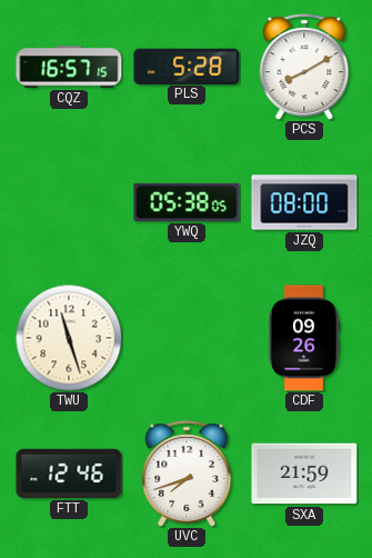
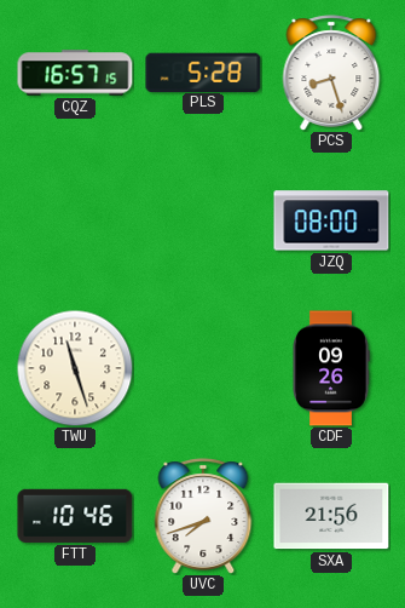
PCS: 8:10 -> 8:27
YWQ: 05:38 -> none
FTT: 12:46 -> 10:46
SXA: 21:59 -> 21:56
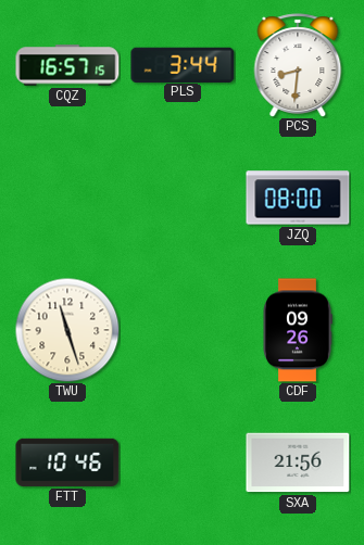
PLS: 5:28 -> 3:44
PCS: 8:27 -> 8:31
UVC: 7:42 -> none
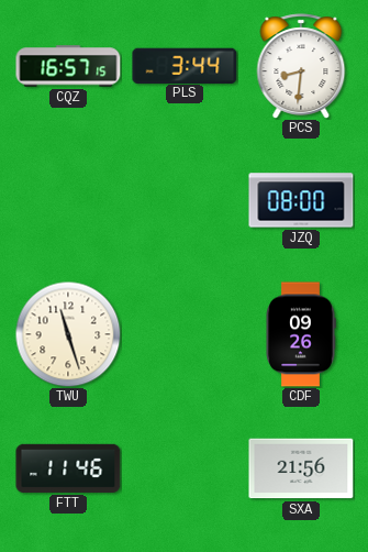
FTT: 10:46 -> 11:46
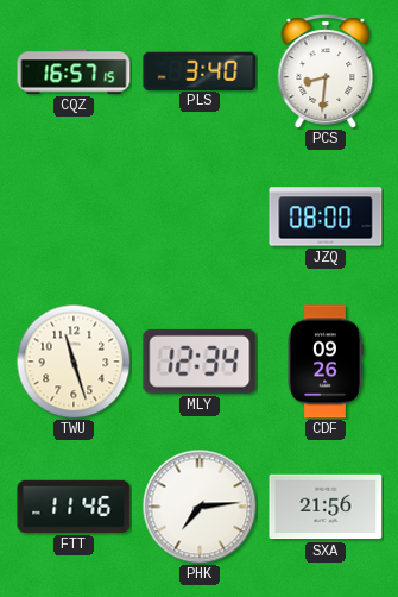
PLS: 3:44 -> 3:40
MLY: none -> 12:34
PHK: none -> 7:14
